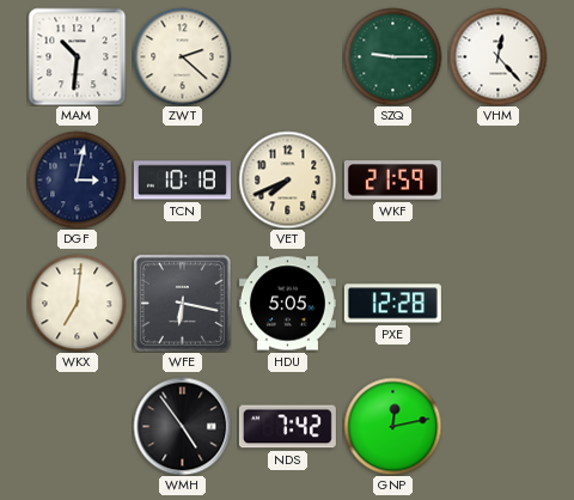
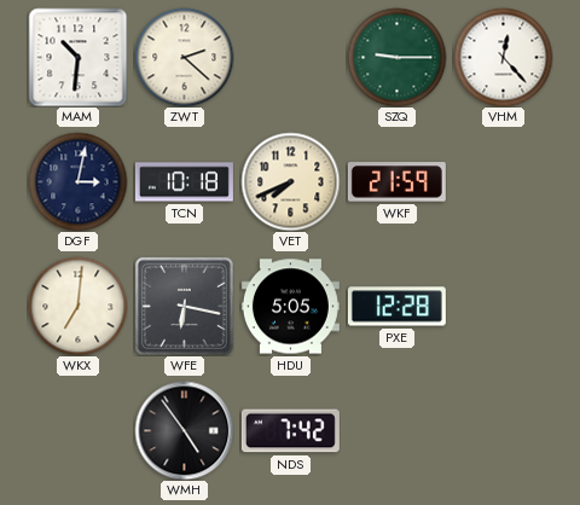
GNP: 12:13 -> none
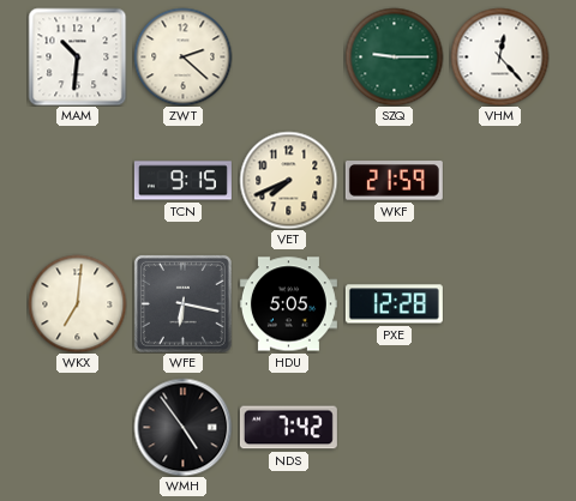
DGF: 3:02 -> none
TCN: 10:18 -> 9:15
